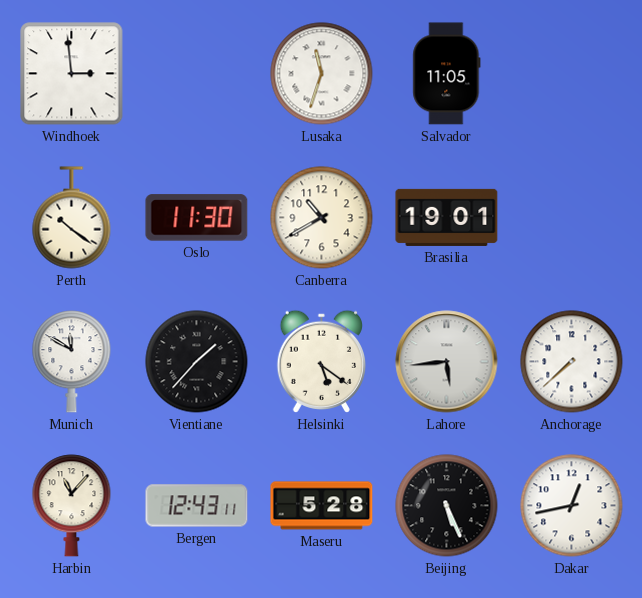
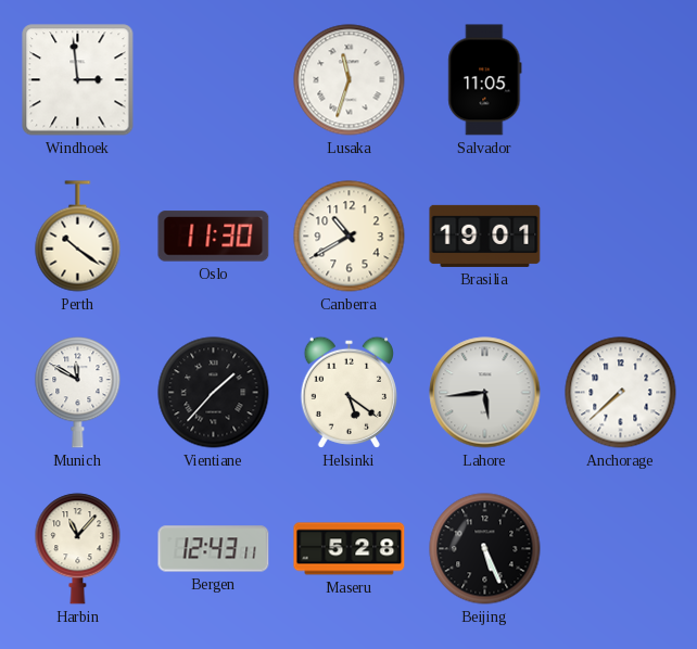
Dakar: 12:43 -> none
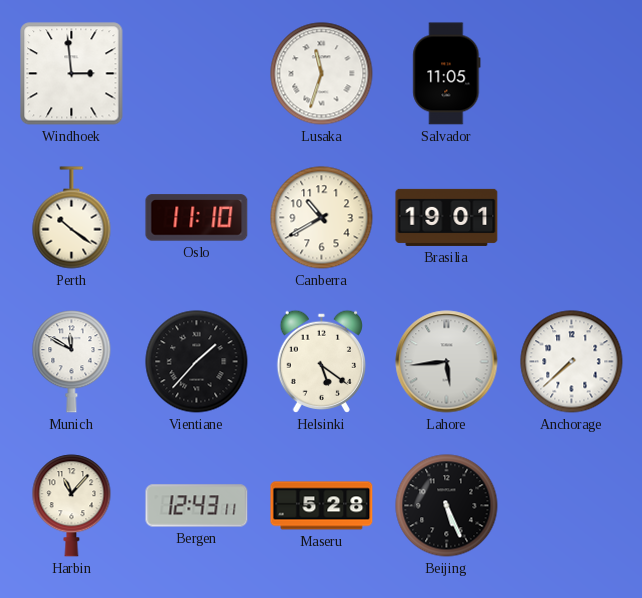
Oslo: 11:30 -> 11:10
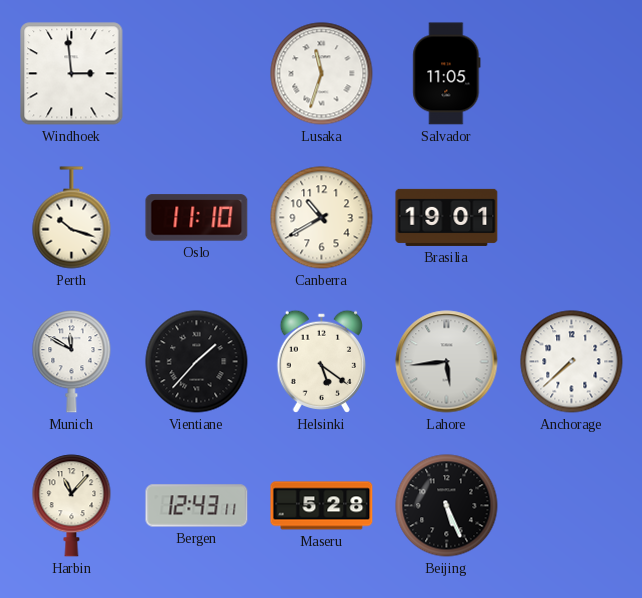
Perth: 10:21 -> 10:18
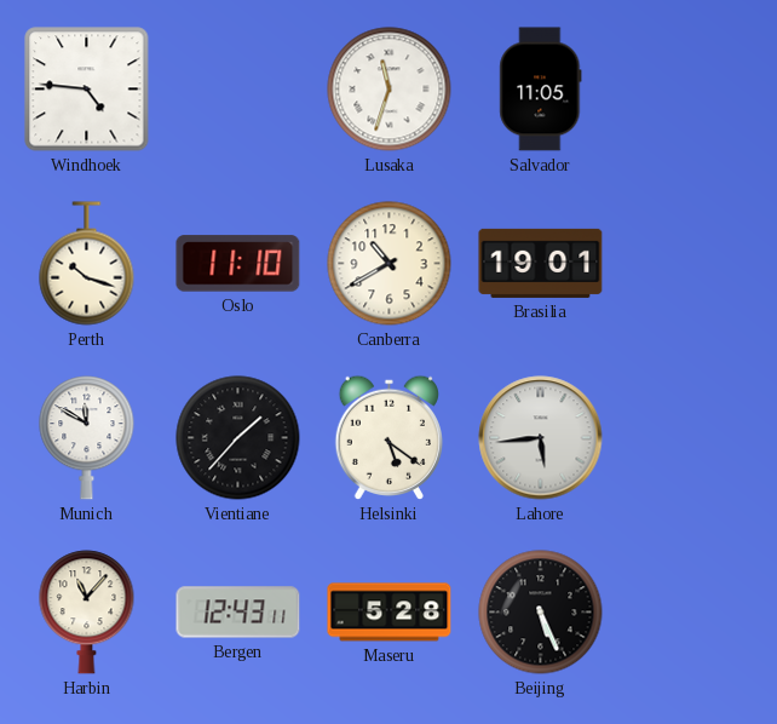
Windhoek: 2:59 -> 4:46
Anchorage: 7:38 -> none
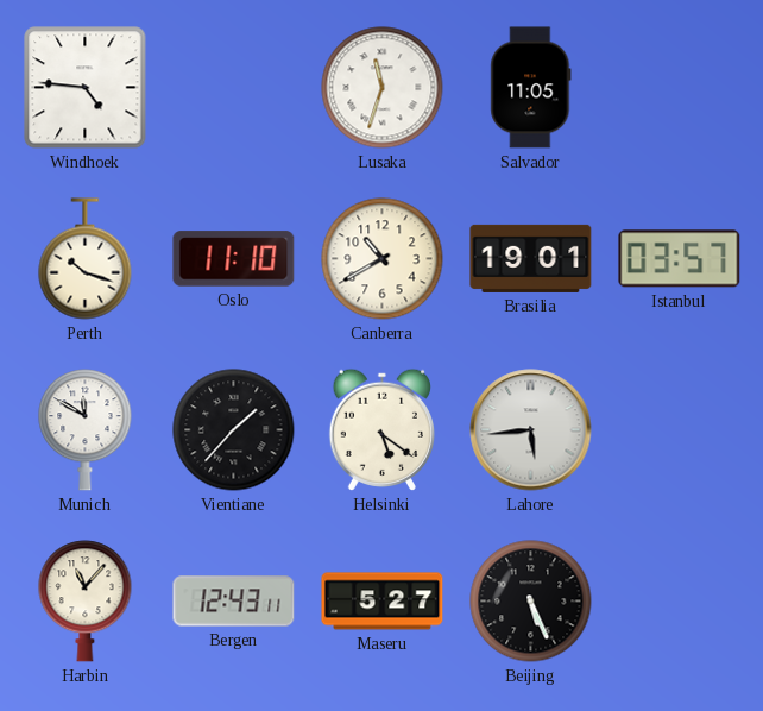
Istanbul: none -> 03:57
Maseru: 5:28 -> 5:27
